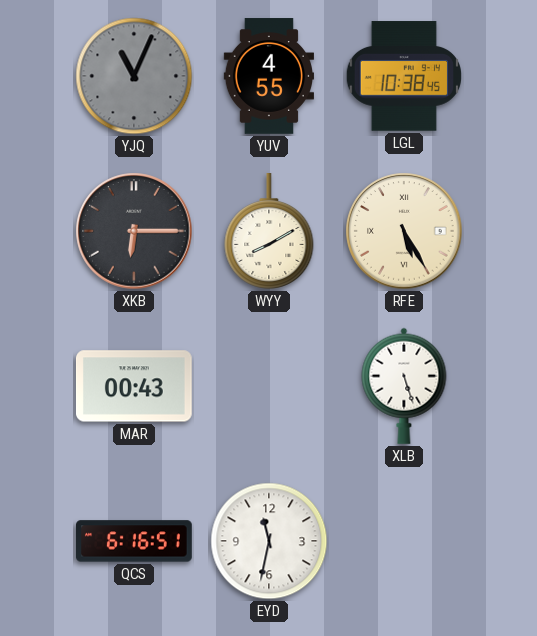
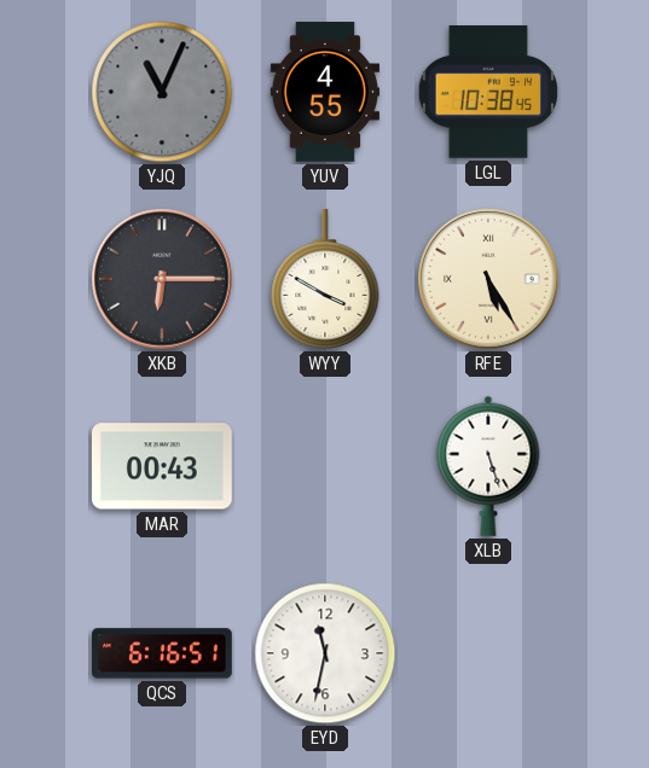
WYY: 8:10 -> 3:50
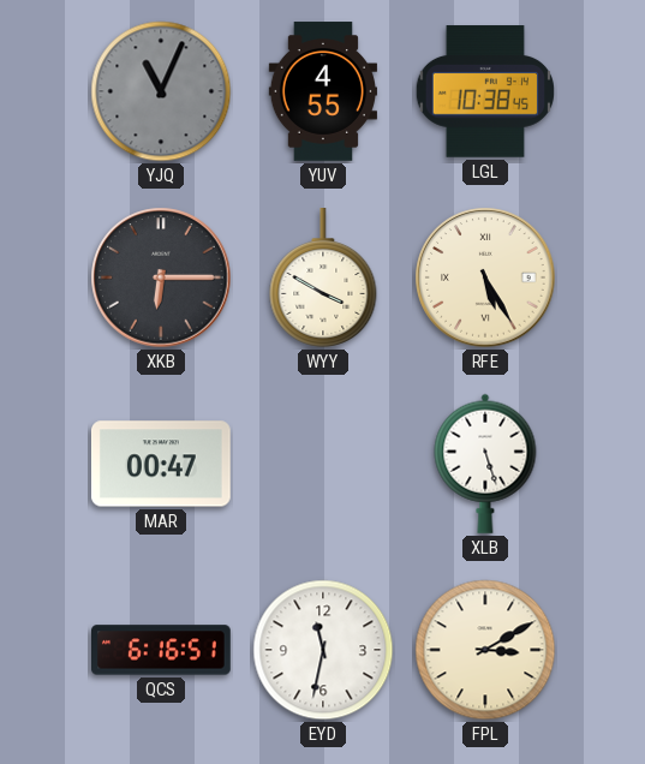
MAR: 00:43 -> 00:47
FPL: none -> 3:10
